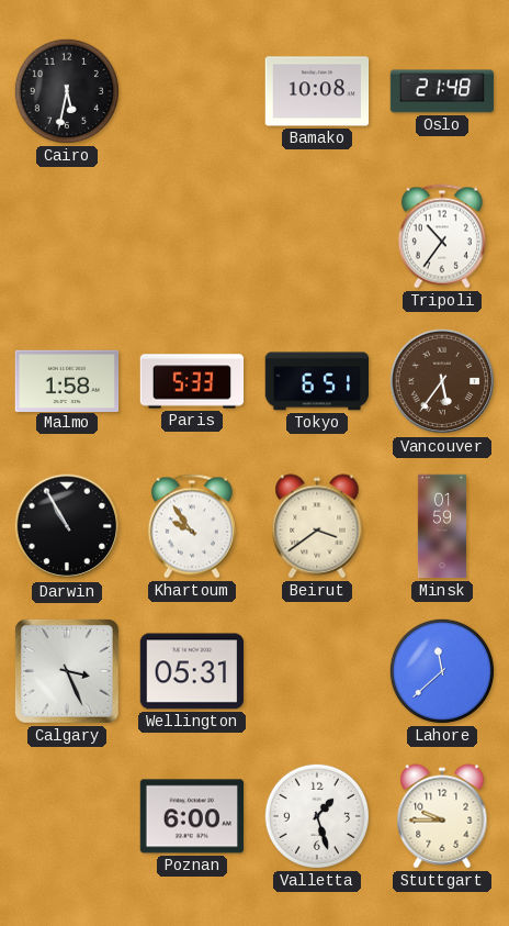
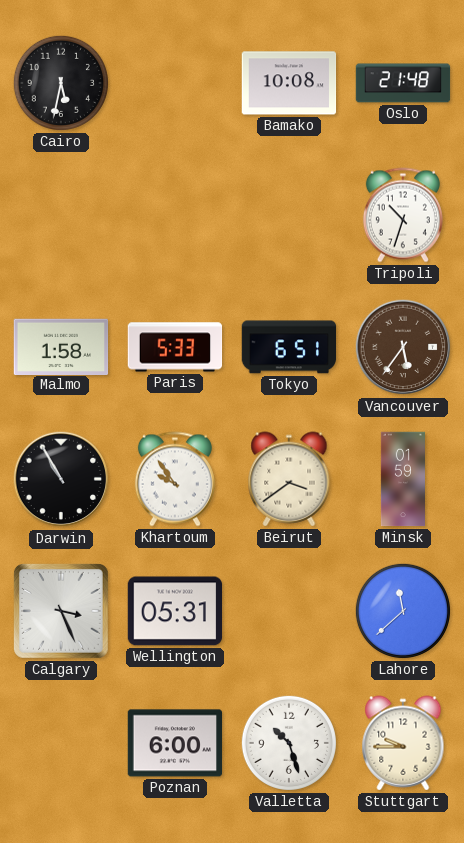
Tripoli: 10:36 -> 10:33
Valletta: 1:27 -> 10:27
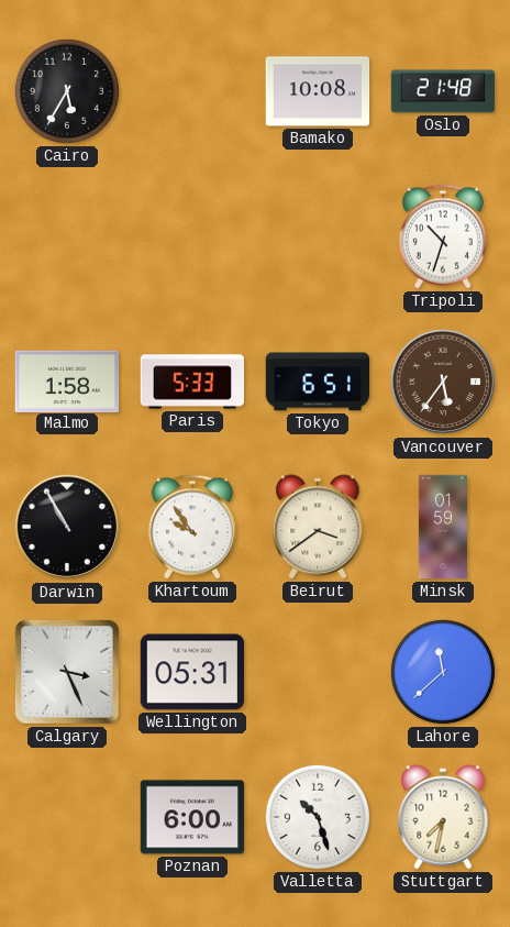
Cairo: 5:32 -> 5:35
Stuttgart: 9:45 -> 7:32
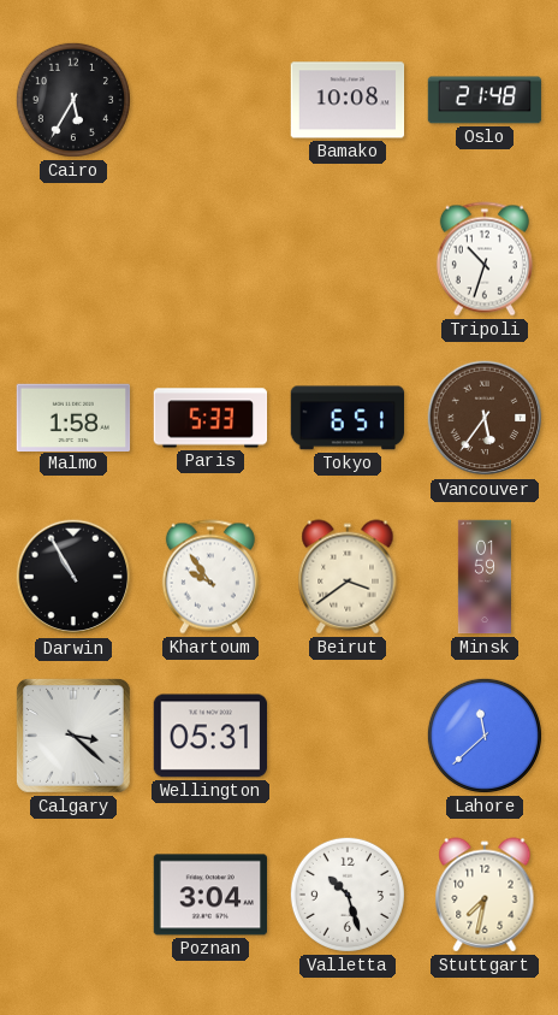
Calgary: 3:26 -> 3:22
Poznan: 6:00 -> 3:04
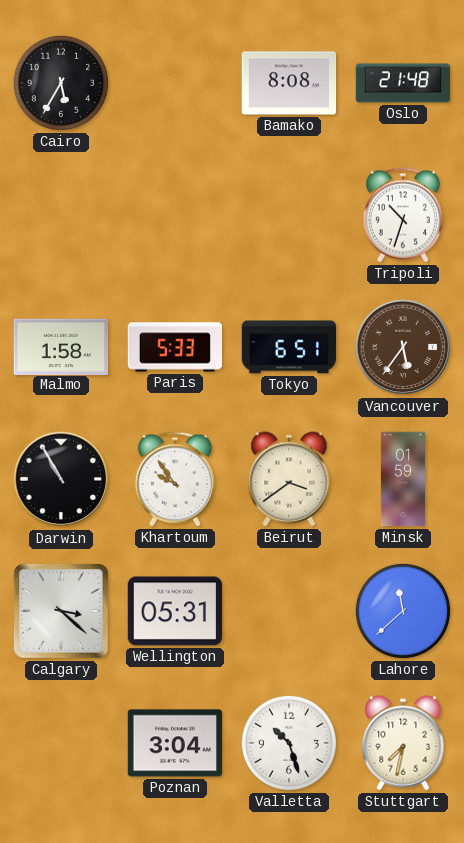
Bamako: 10:08 -> 8:08
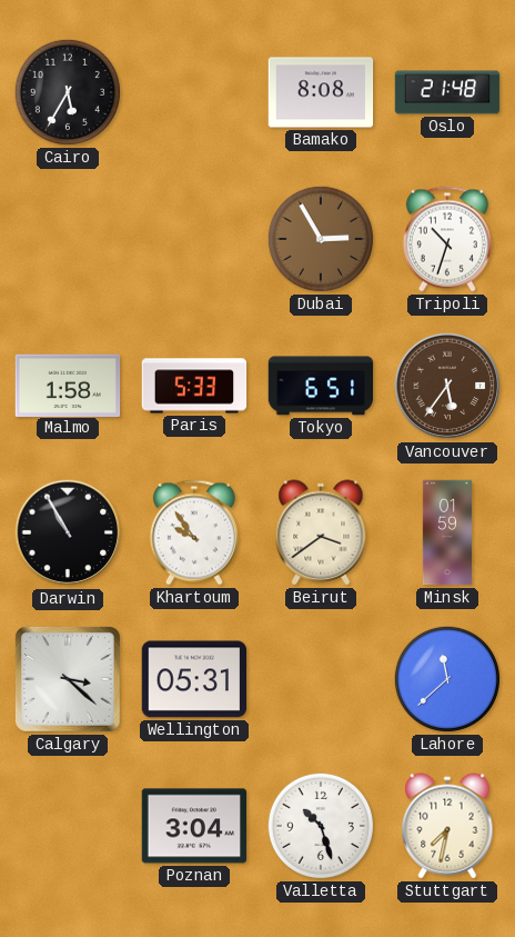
Dubai: none -> 2:55
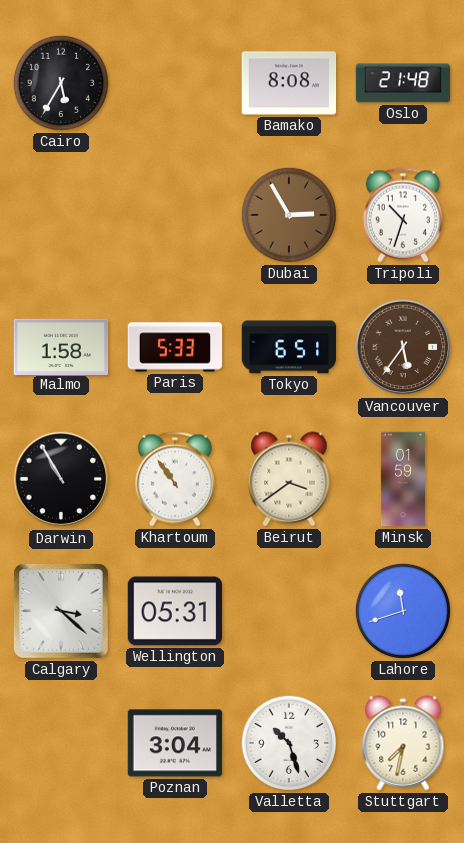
Khartoum: 9:54 -> 10:54
Lahore: 11:38 -> 11:42
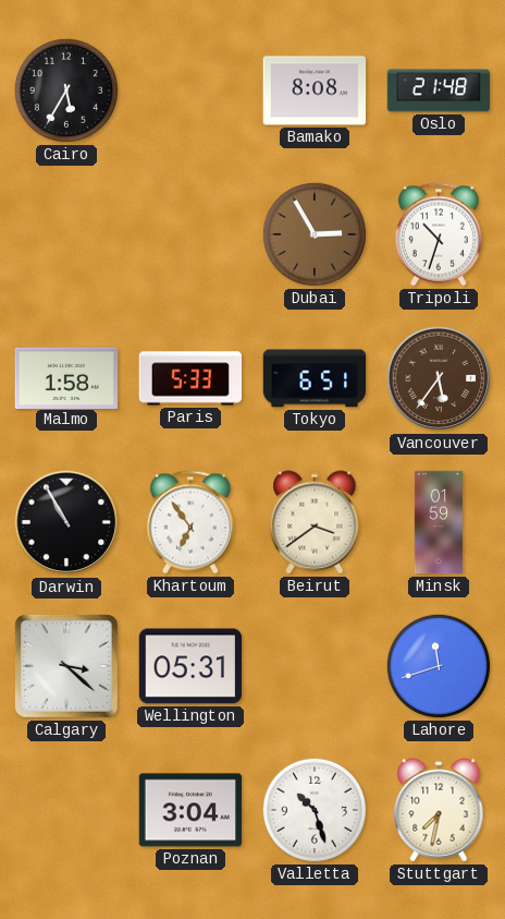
Khartoum: 10:54 -> 6:54
